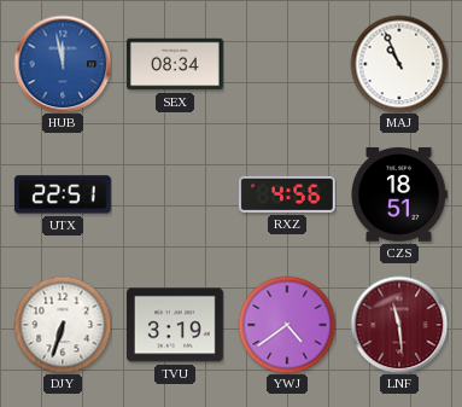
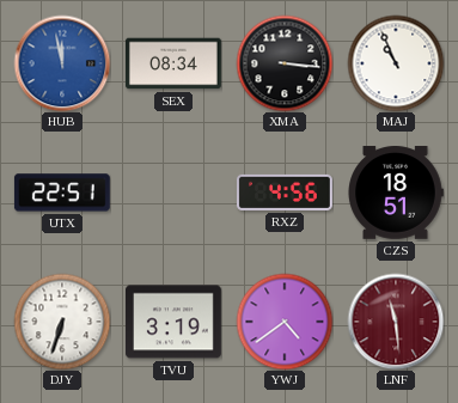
XMA: none -> 3:16
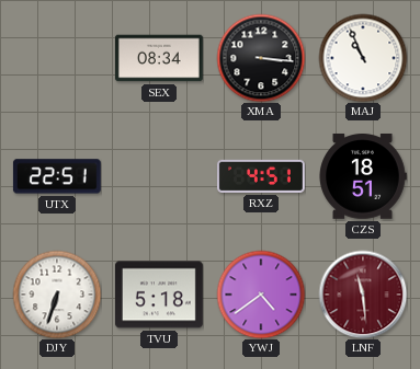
HUB: 11:58 -> none
RXZ: 4:56 -> 4:51
TVU: 3:19 -> 5:18
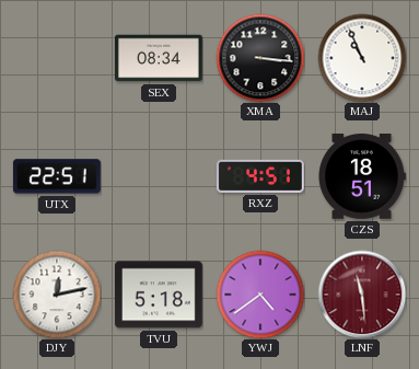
DJY: 6:33 -> 12:13
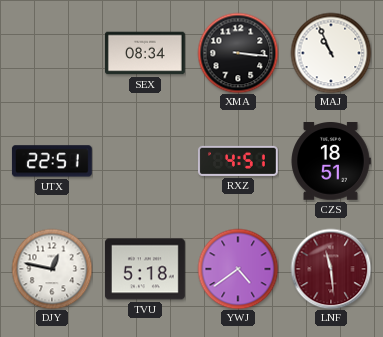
DJY: 12:13 -> 12:47
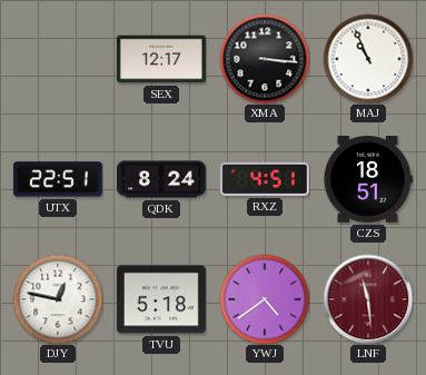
SEX: 08:34 -> 12:17
QDK: none -> 8:24
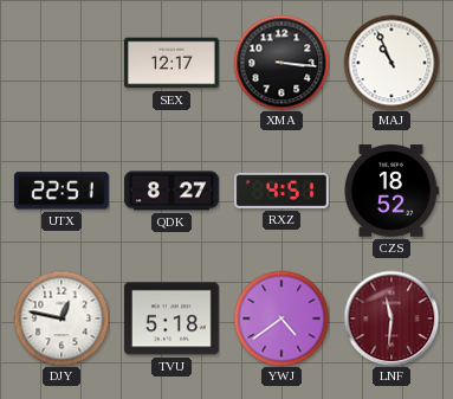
QDK: 8:24 -> 8:27
CZS: 18:51 -> 18:52
LNF: 11:29 -> 11:31
